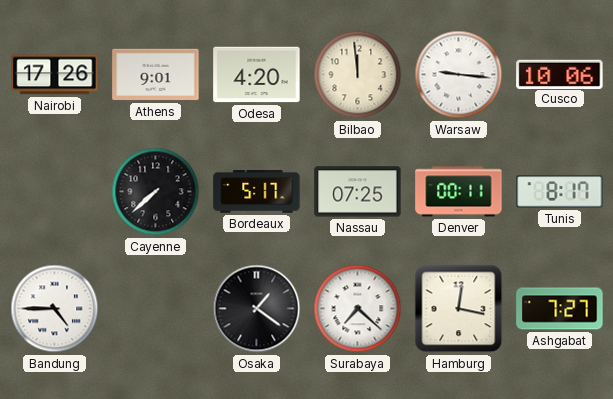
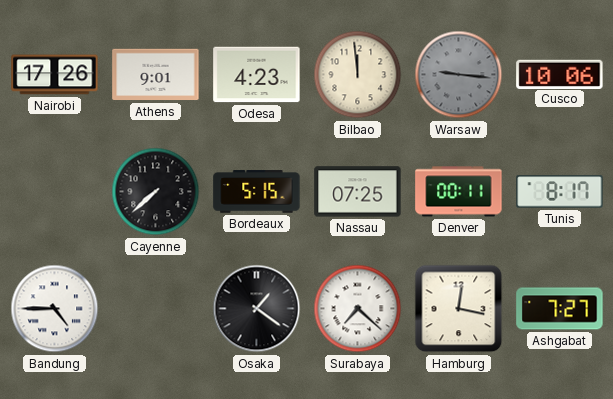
Odesa: 4:20 -> 4:23
Warsaw dial: white -> grey
Bordeaux: 5:17 -> 5:15
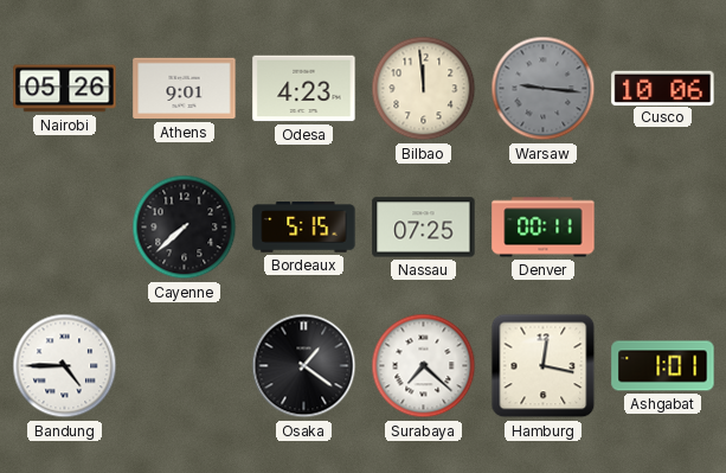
Nairobi: 17:26 -> 05:26
Tunis: 8:17 -> none
Ashgabat: 7:27 -> 1:01
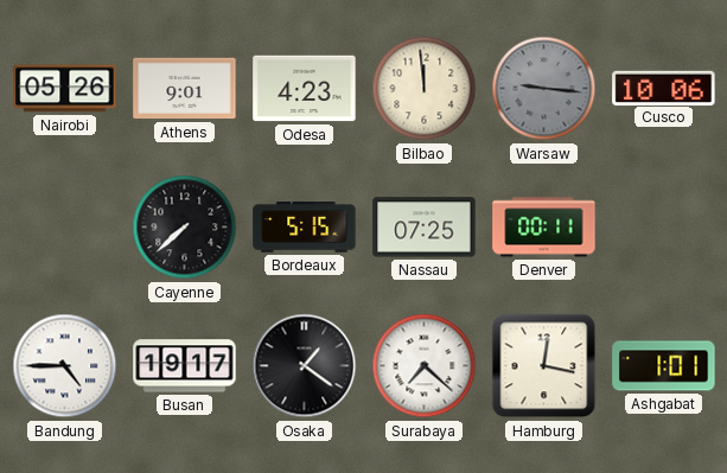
Busan: none -> 19:17
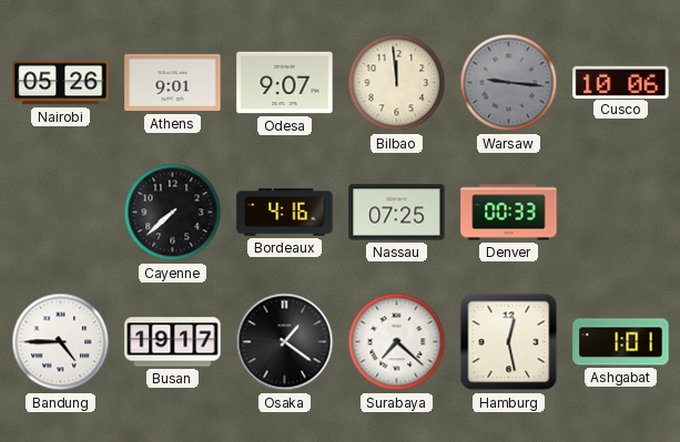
Odesa: 4:23 -> 9:07
Bordeaux: 5:15 -> 4:16
Denver: 00:11 -> 00:33
Hamburg: 12:17 -> 12:28
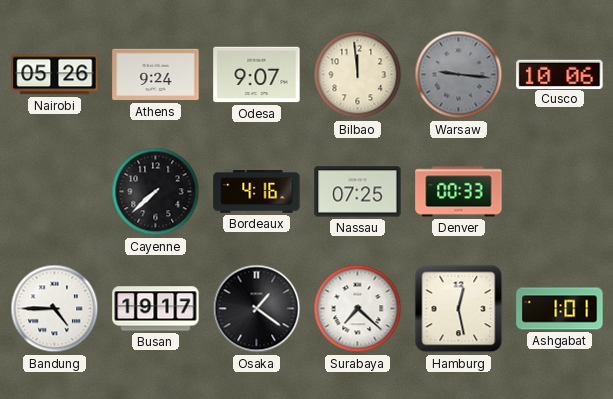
Athens: 9:01 -> 9:24
